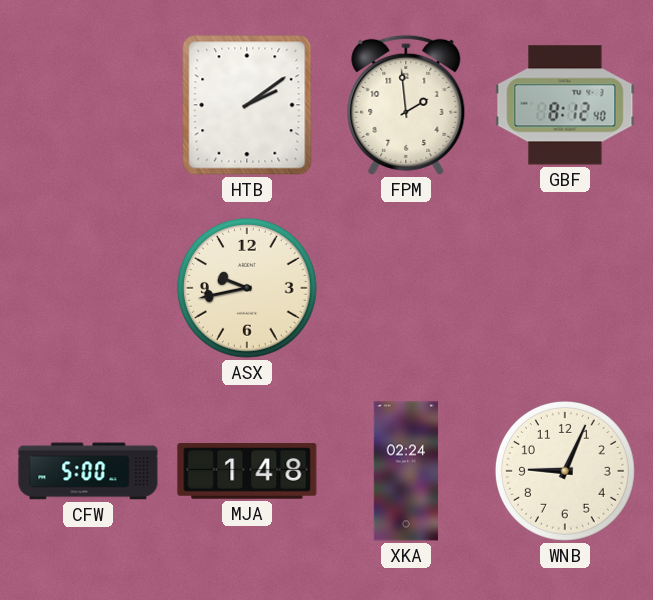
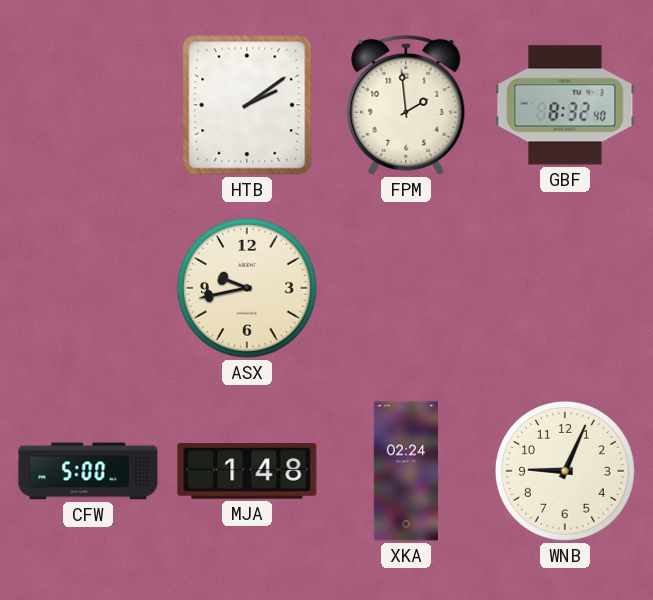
GBF: 8:12 -> 8:32
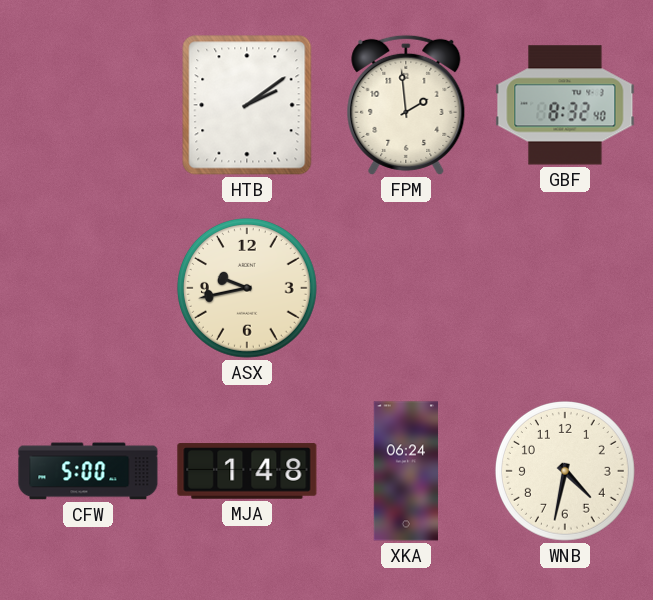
XKA: 02:24 -> 06:24
WNB: 9:04 -> 4:32
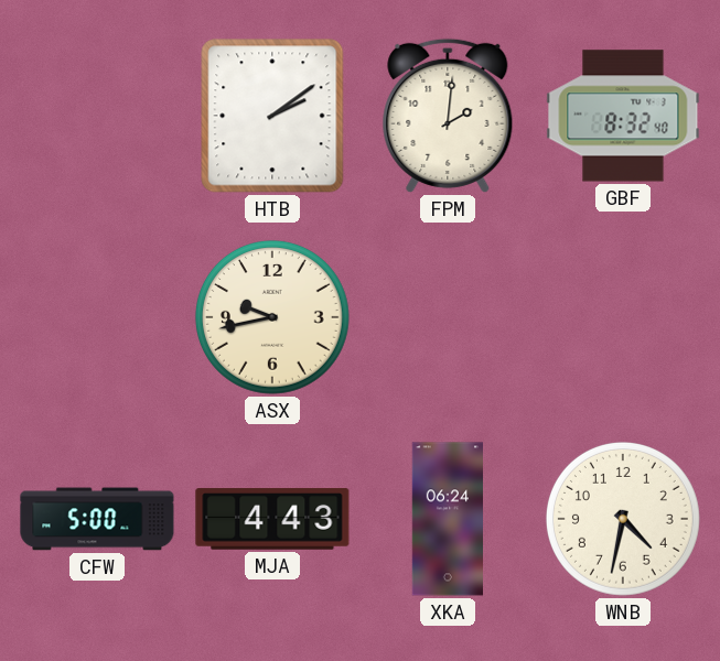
FPM: 1:59 -> 2:01
MJA: 1:48 -> 4:43
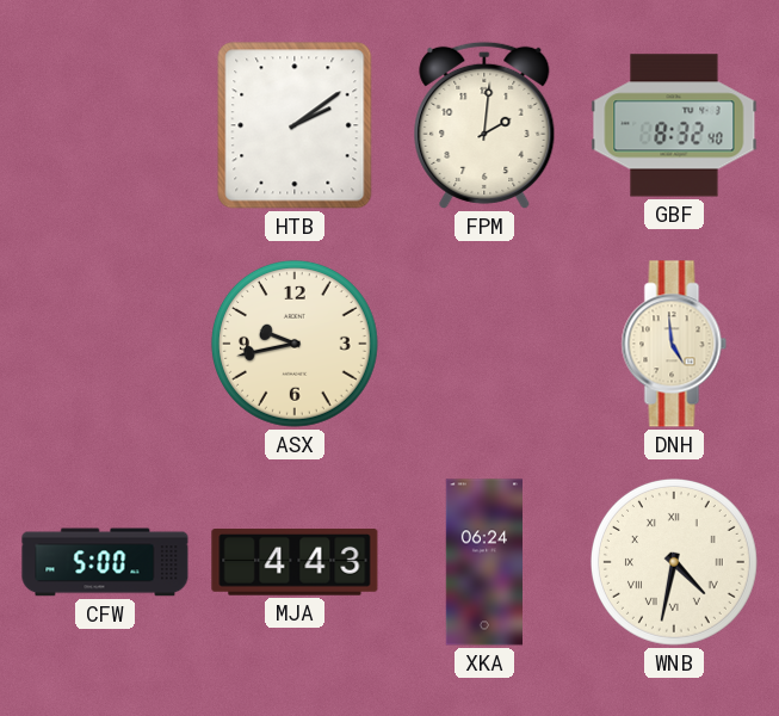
DNH: none -> 4:59
WNB numerals: Arabic -> Roman
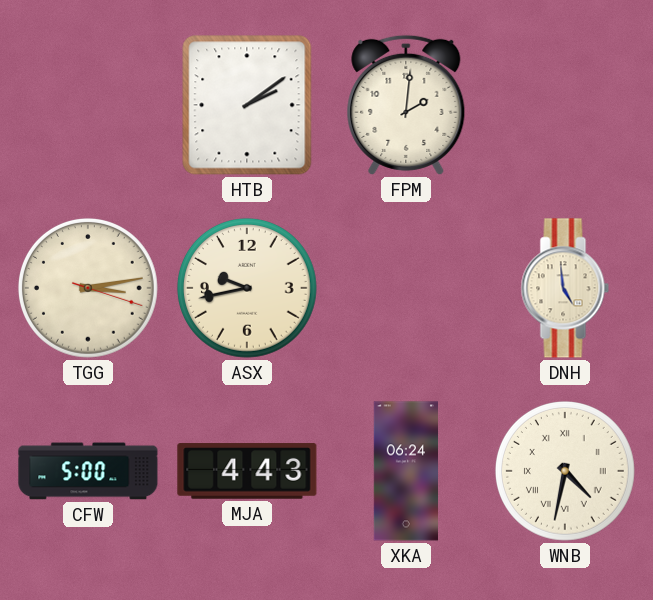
GBF: 8:32 -> none
TGG: none -> 3:13
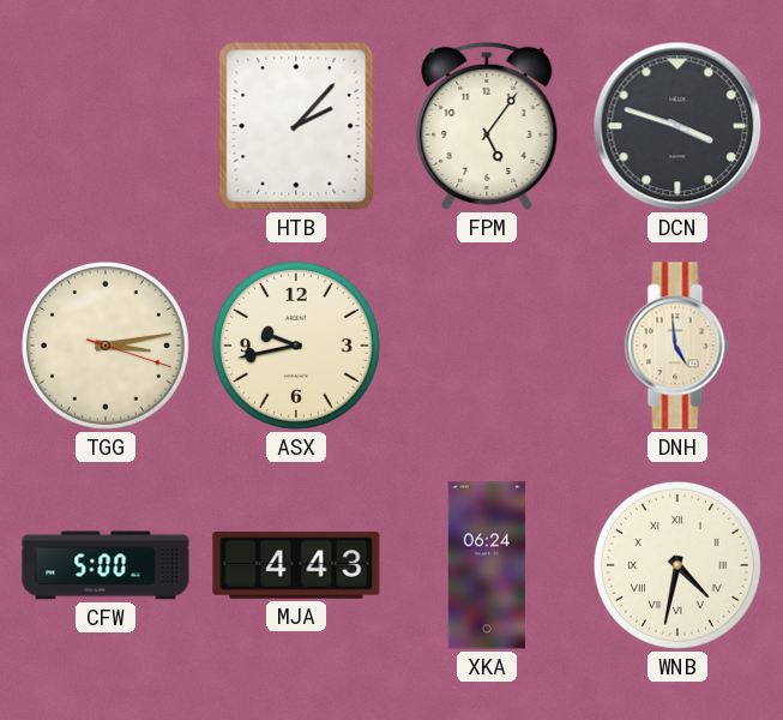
HTB: 2:09 -> 2:07
FPM: 2:01 -> 5:06
DCN: none -> 3:48
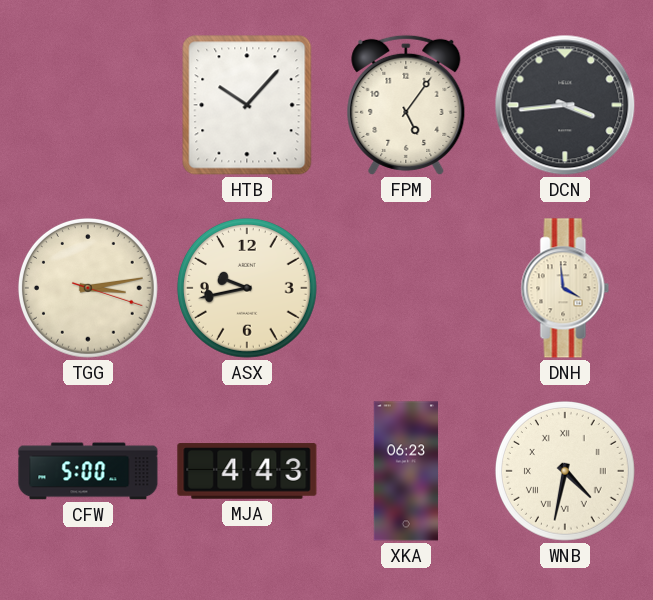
HTB: 2:07 -> 10:07
DCN: 3:48 -> 3:44
DNH: 4:59 -> 3:59
XKA: 06:24 -> 06:23
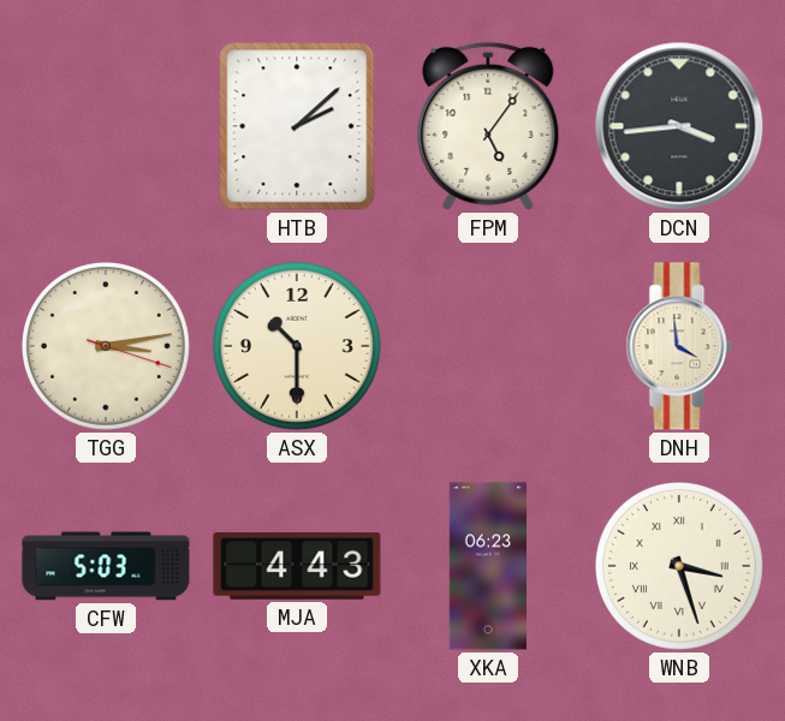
HTB: 10:07 -> 2:08
ASX: 9:43 -> 10:30
CFW: 5:00 -> 5:03
WNB: 4:32 -> 3:27
